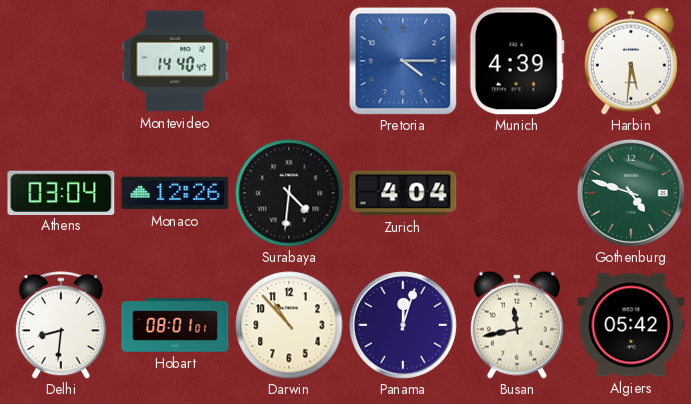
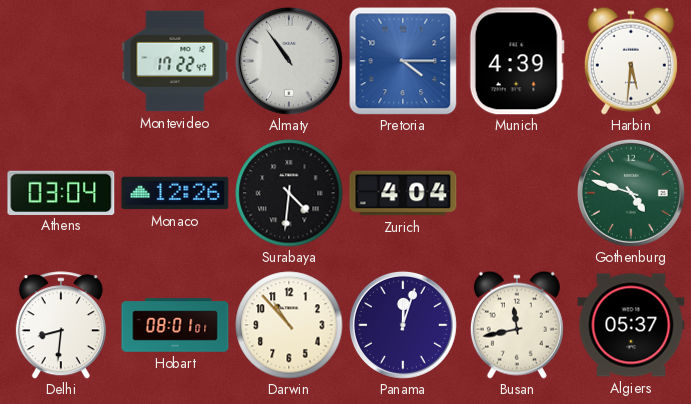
Montevideo: 14:40 -> 17:22
Almaty: none -> 10:54
Algiers: 05:42 -> 05:37
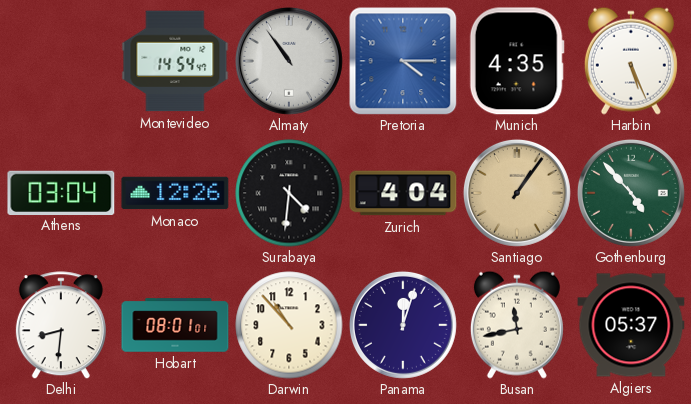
Montevideo: 17:22 -> 14:54
Munich: 4:39 -> 4:35
Harbin: 5:31 -> 5:26
Santiago: none -> 1:06
Gothenburg: 4:48 -> 4:53
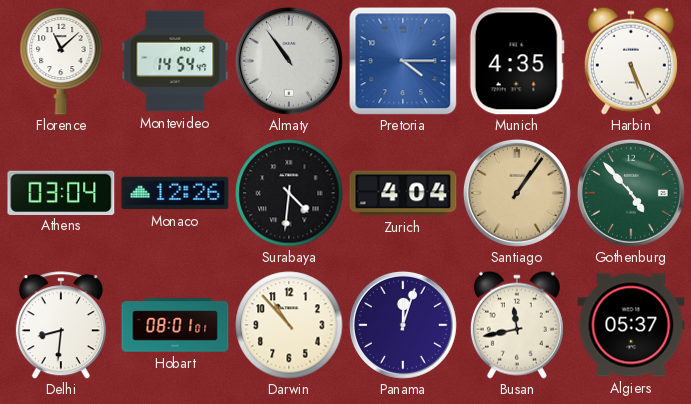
Florence: none -> 11:08
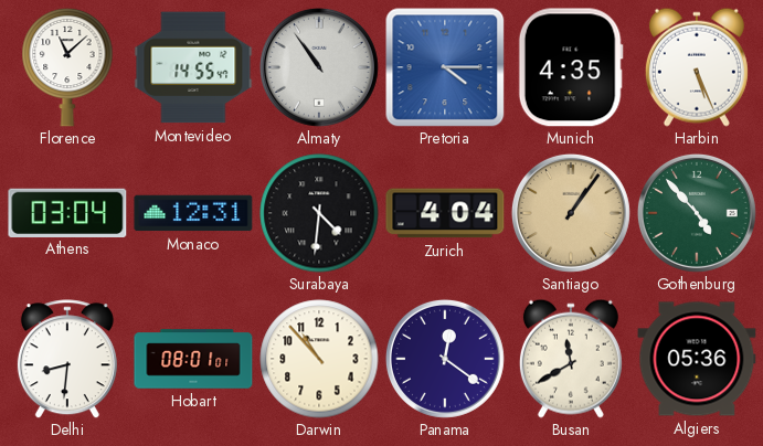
Montevideo: 14:54 -> 14:55
Monaco: 12:26 -> 12:31
Panama: 12:03 -> 12:21
Busan: 11:43 -> 11:40
Algiers: 05:37 -> 05:36
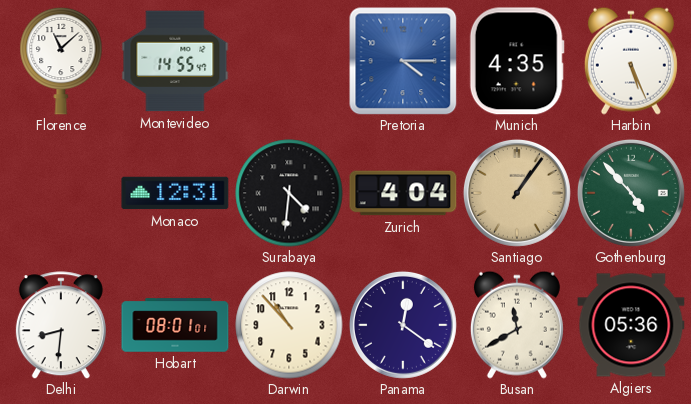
Almaty: 10:54 -> none
Athens: 03:04 -> none
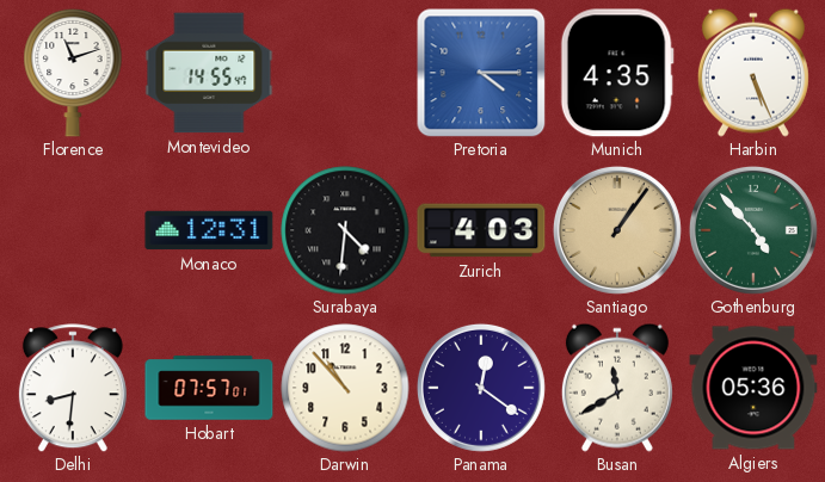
Florence: 11:08 -> 11:12
Zurich: 4:04 -> 4:03
Hobart: 08:01 -> 07:57
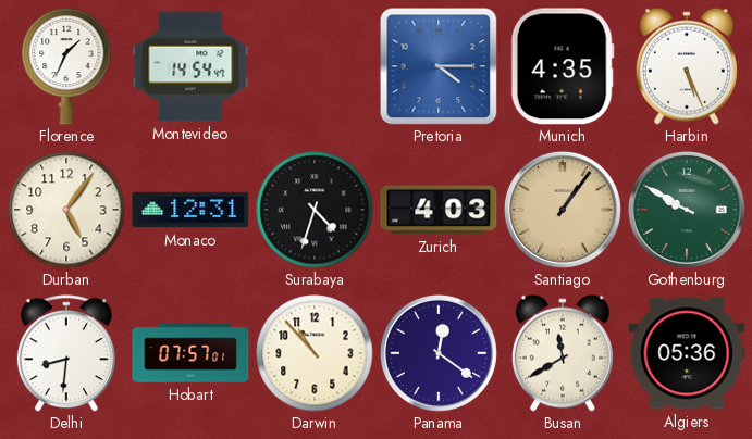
Florence: 11:12 -> 1:34
Montevideo: 14:55 -> 14:54
Durban: none -> 5:06
Surabaya: 4:31 -> 4:33
Gothenburg: 4:53 -> 9:50
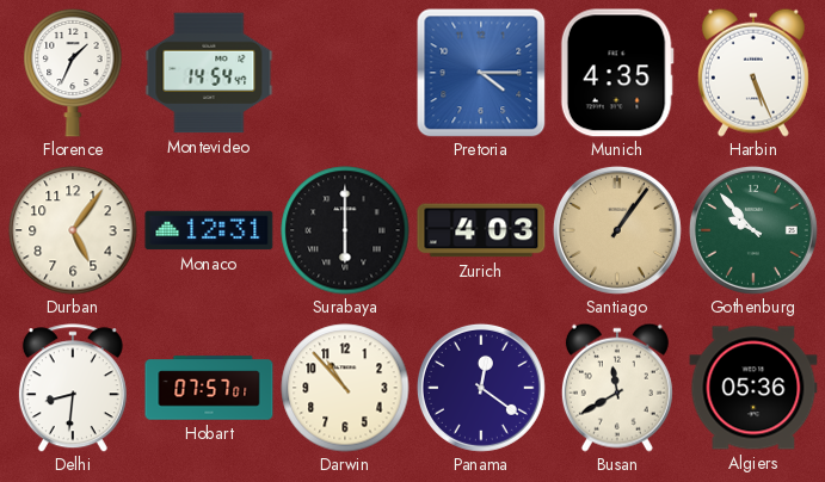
Surabaya: 4:33 -> 6:00
Gothenburg: 9:50 -> 9:53
